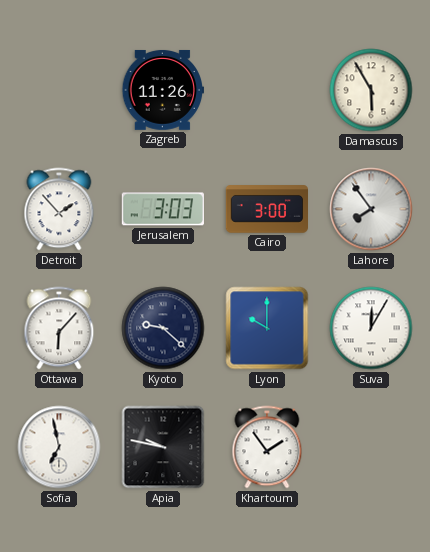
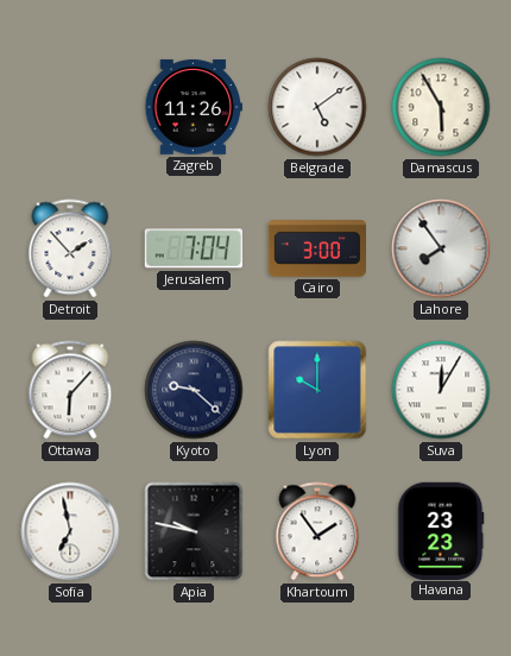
Belgrade: none -> 5:09
Jerusalem: 3:03 -> 7:04
Havana: none -> 23:23
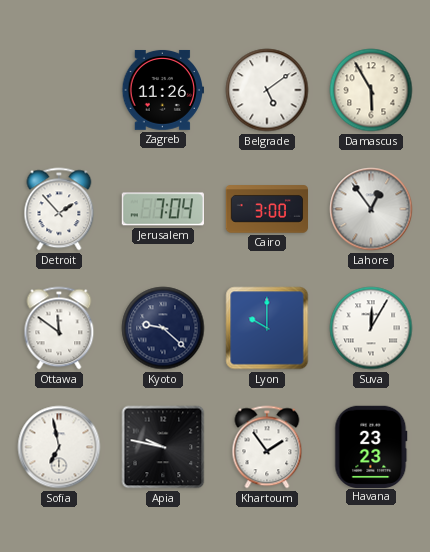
Lahore: 7:54 -> 12:54
Ottawa: 6:07 -> 11:51
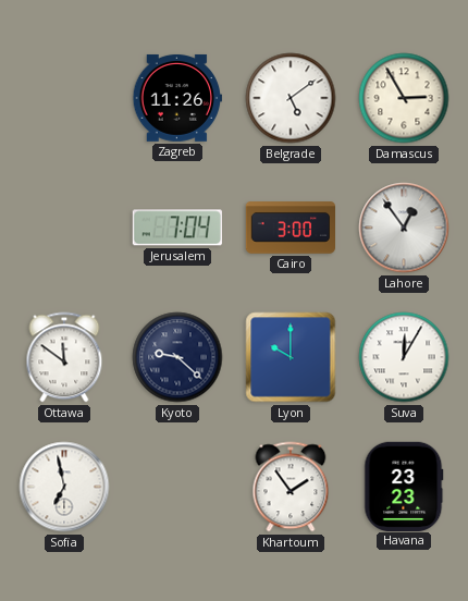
Damascus: 5:55 -> 2:55
Detroit: 1:53 -> none
Apia: 9:47 -> none
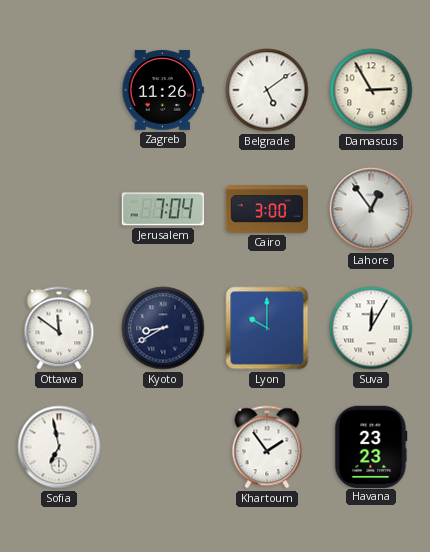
Kyoto: 9:22 -> 8:40
